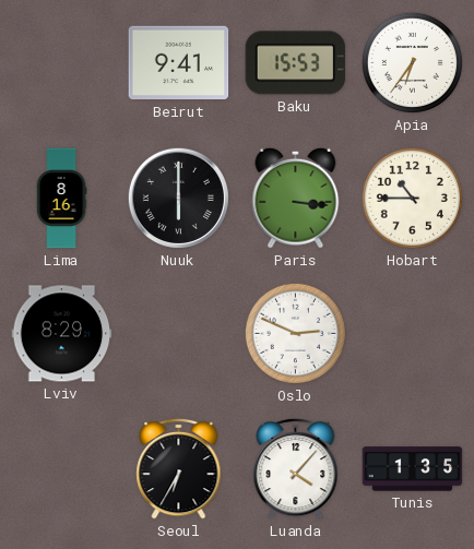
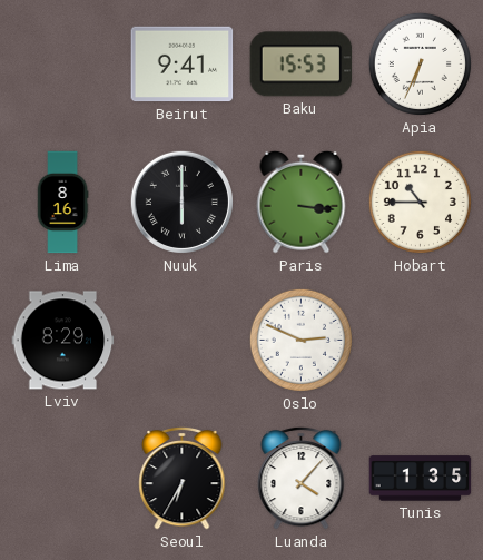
Apia: 6:36 -> 6:34
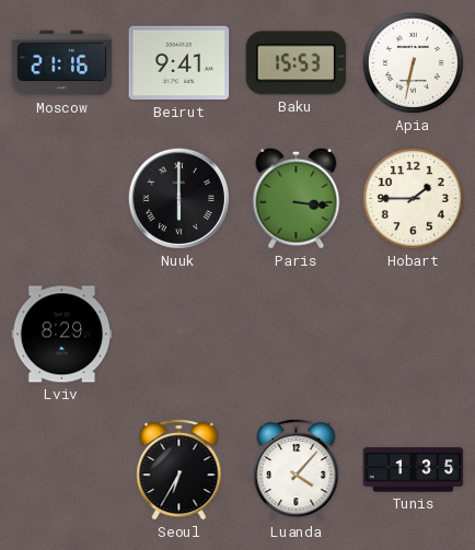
Moscow: none -> 21:16
Apia: 6:34 -> 6:32
Lima: 8:16 -> none
Hobart: 10:45 -> 1:45
Oslo: 2:49 -> none
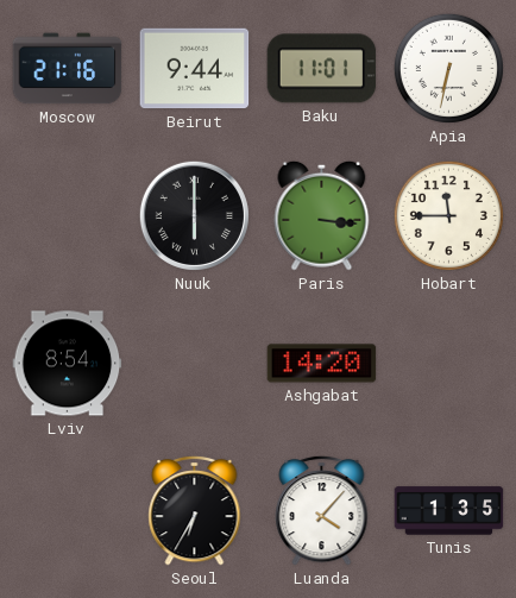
Beirut: 9:41 -> 9:44
Baku: 15:53 -> 11:01
Hobart: 1:45 -> 11:45
Lviv: 8:29 -> 8:54
Ashgabat: none -> 14:20
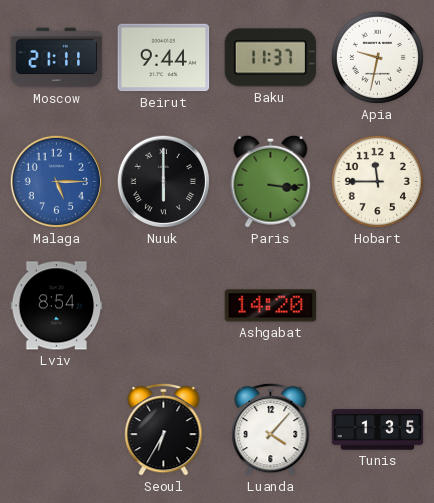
Moscow: 21:16 -> 21:11
Baku: 11:01 -> 11:37
Apia: 6:32 -> 9:32
Malaga: none -> 5:15
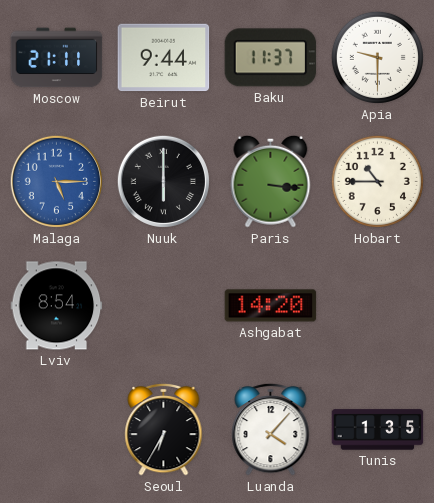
Apia: 9:32 -> 9:30
Hobart: 11:45 -> 10:45
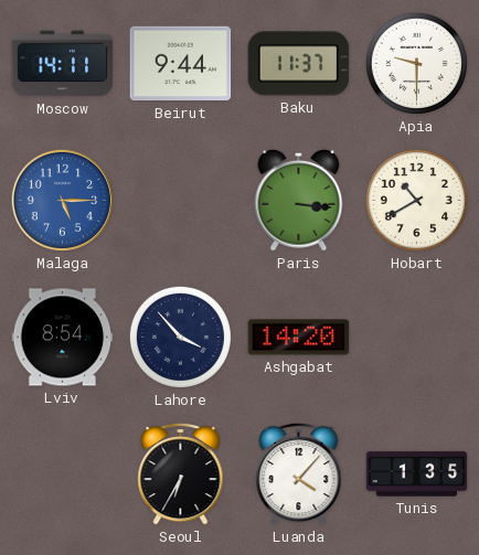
Moscow: 21:11 -> 14:11
Nuuk: 6:00 -> none
Hobart: 10:45 -> 10:40
Lahore: none -> 3:53
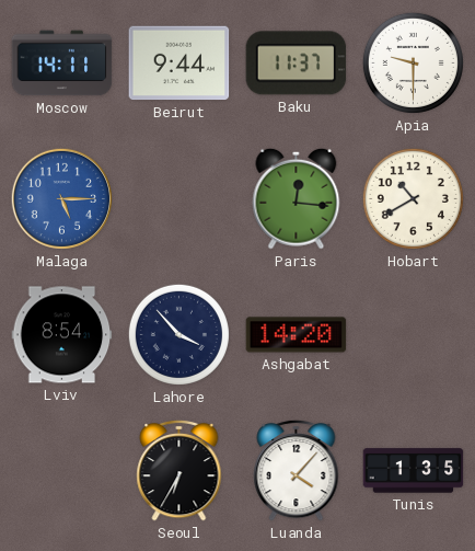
Paris: 3:16 -> 12:16
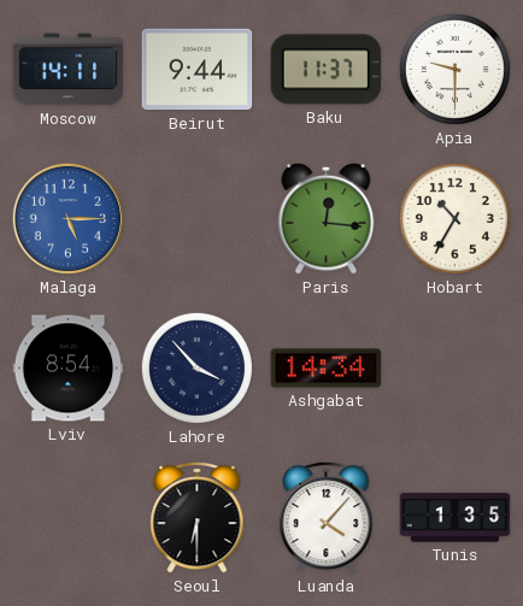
Hobart: 10:40 -> 10:35
Ashgabat: 14:20 -> 14:34
Seoul: 6:35 -> 6:30
